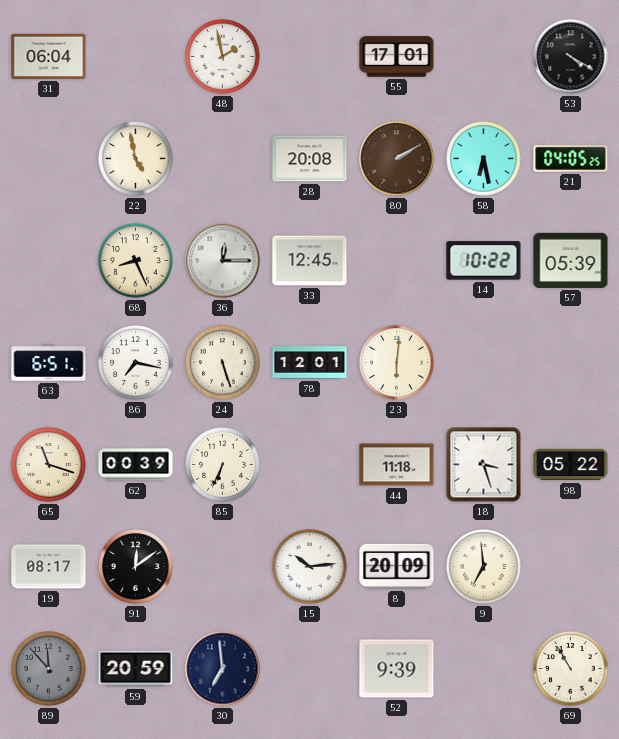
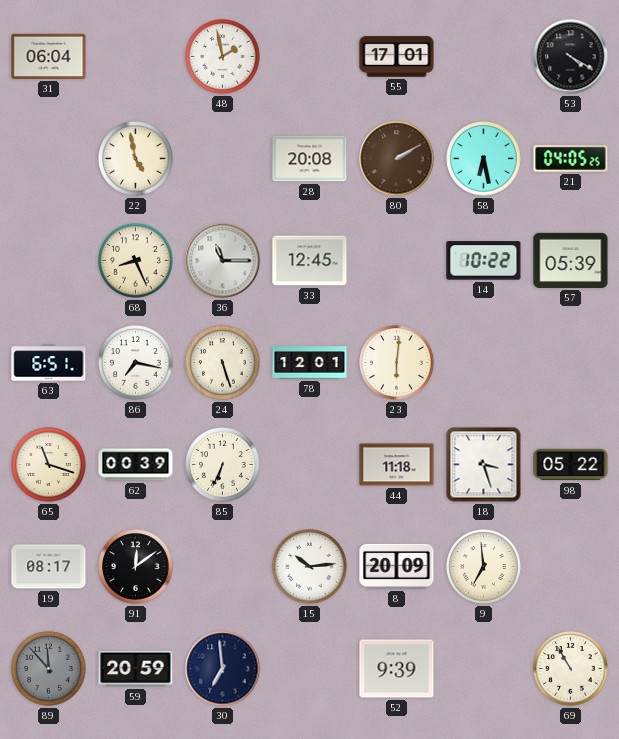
36: 12:15 -> 11:15
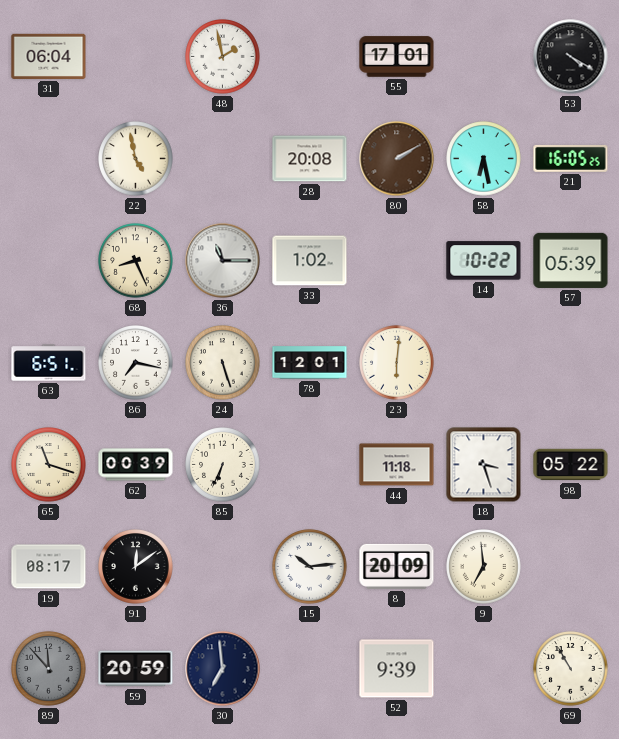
21: 04:05 -> 16:05
33: 12:45 -> 1:02
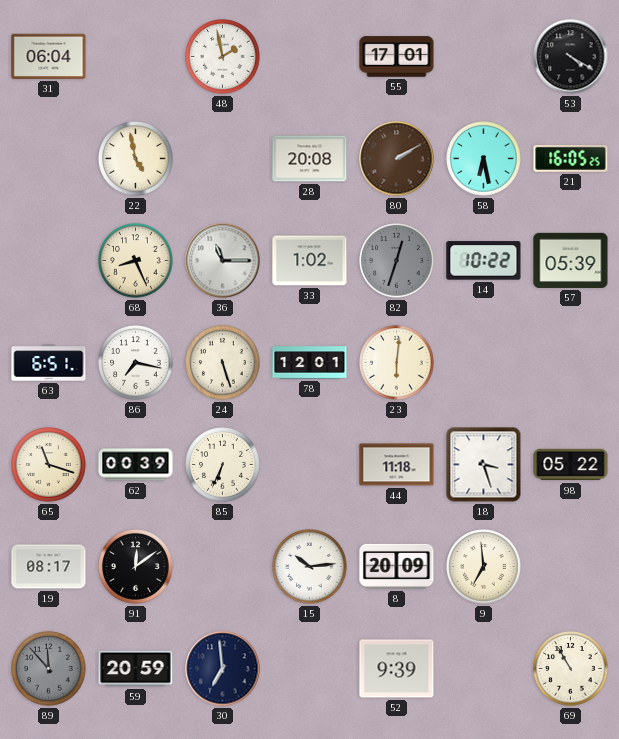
82: none -> 12:33
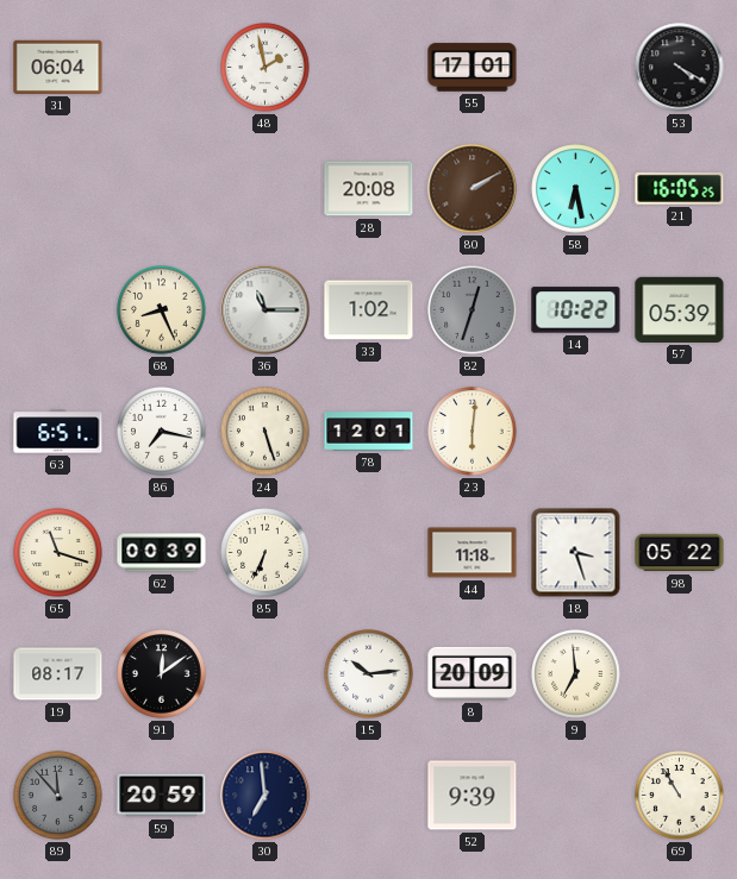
22: 4:58 -> none
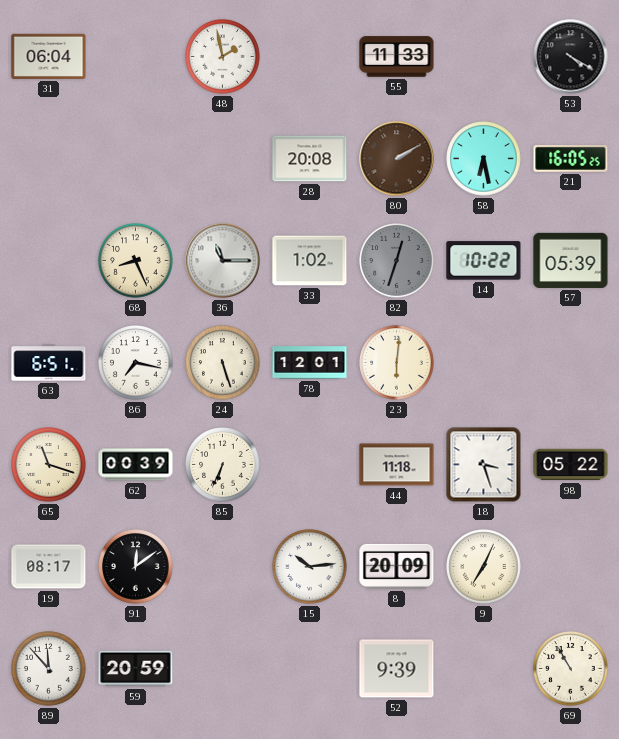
55: 17:01 -> 11:33
9: 6:59 -> 7:04
89 dial: grey -> white
30: 6:59 -> none
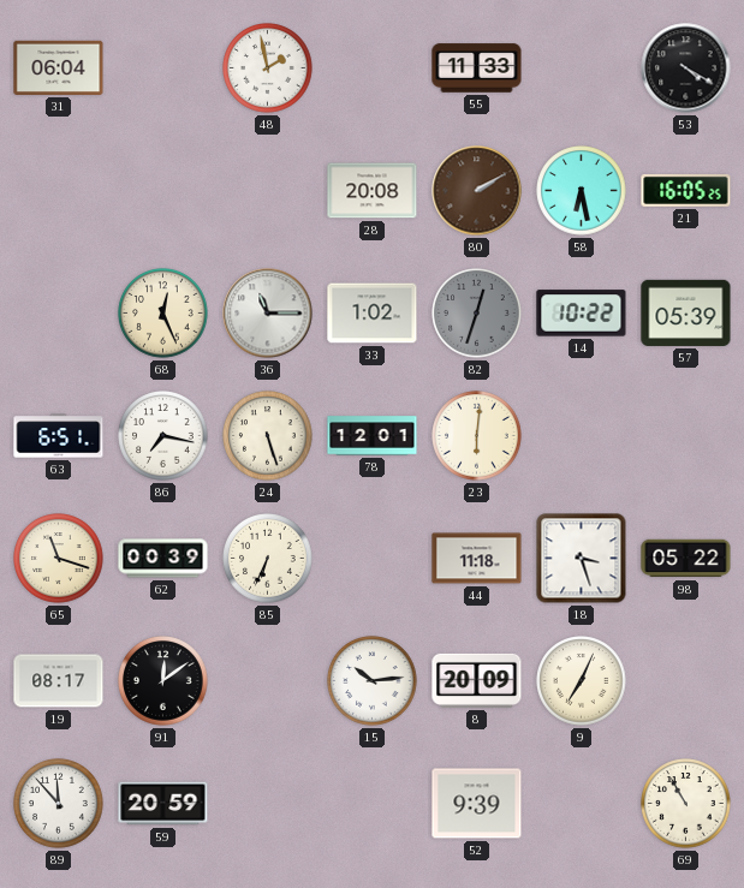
68: 8:26 -> 12:26
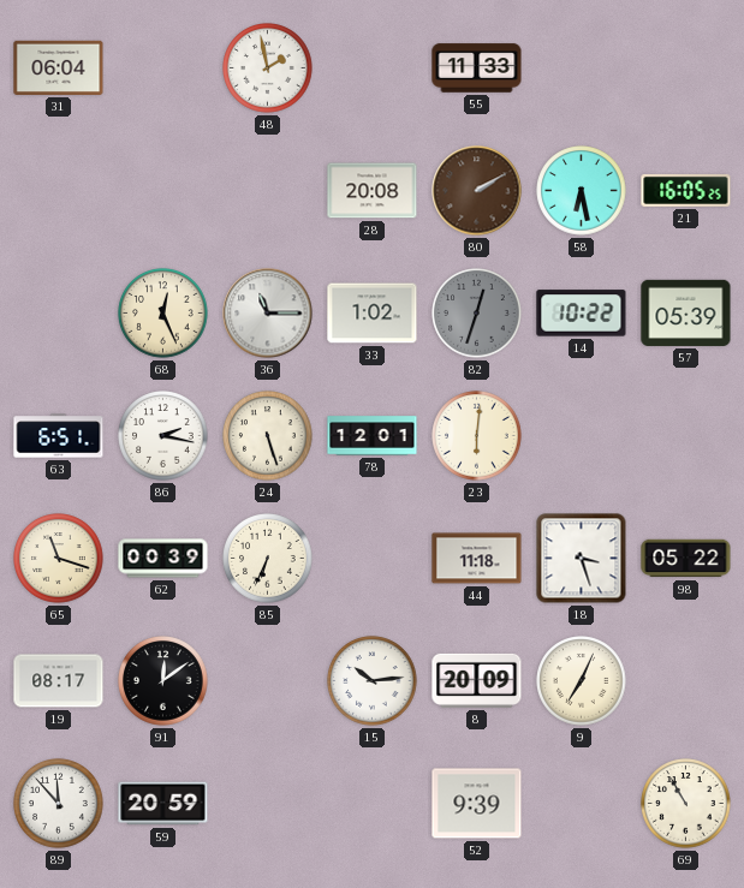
53: 4:20 -> none
86: 7:17 -> 2:17
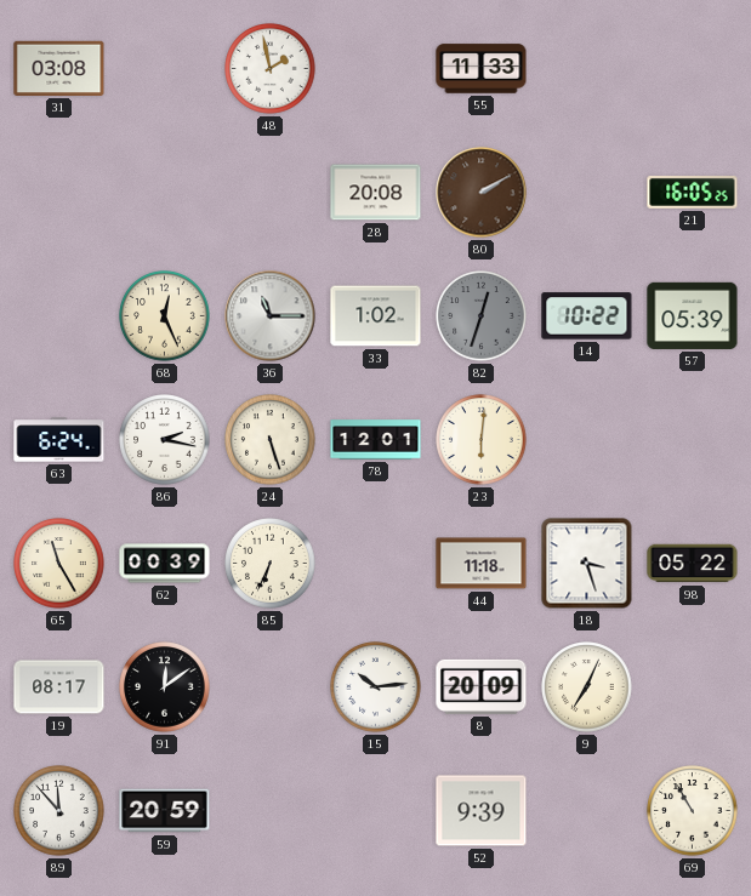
31: 06:04 -> 03:08
58: 6:28 -> none
63: 6:51 -> 6:24
65: 11:18 -> 11:25
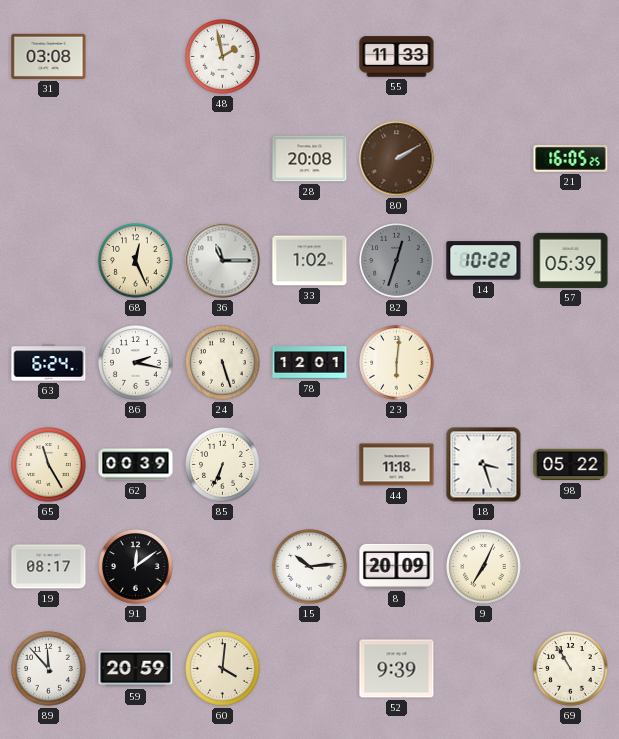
60: none -> 4:01
